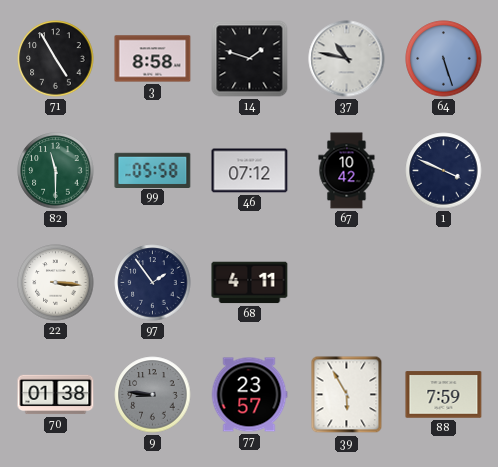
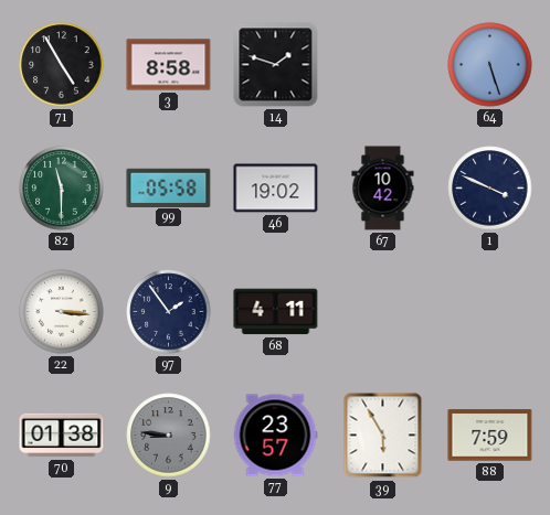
37: 10:47 -> none
46: 07:12 -> 19:02
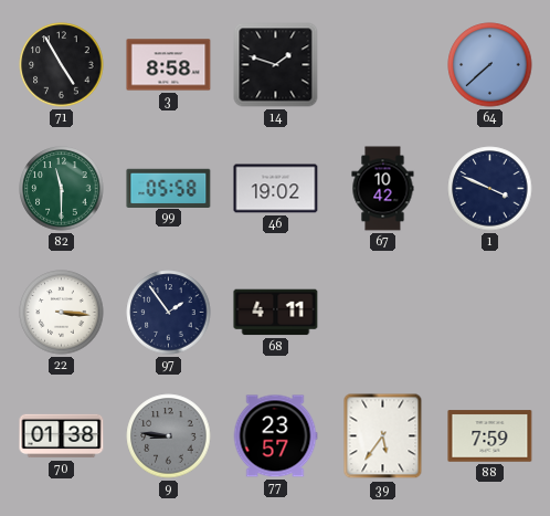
64: 5:27 -> 7:38
39: 5:55 -> 5:36
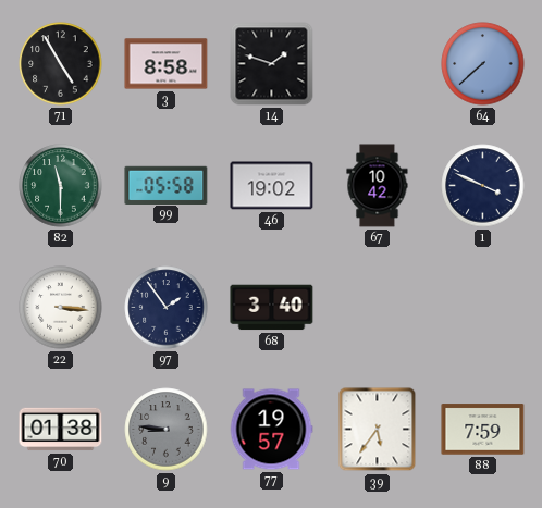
68: 4:11 -> 3:40
77: 23:57 -> 19:57
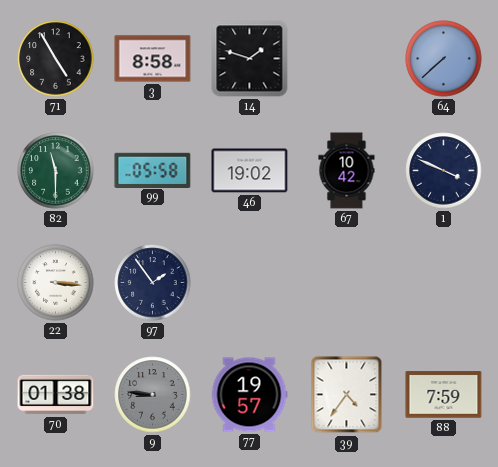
68: 3:40 -> none
39: 5:36 -> 4:36
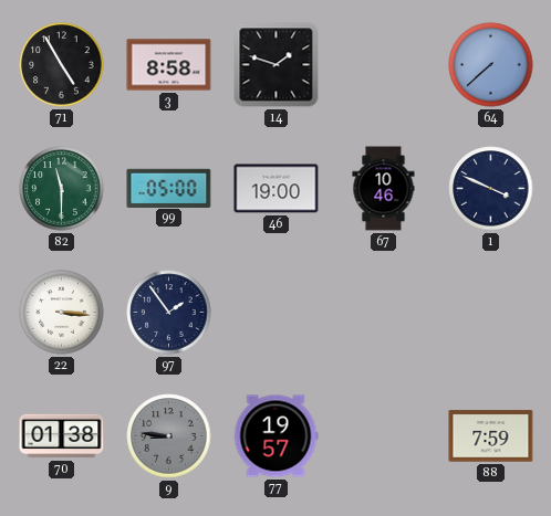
99: 05:58 -> 05:00
46: 19:02 -> 19:00
67: 10:42 -> 10:46
39: 4:36 -> none
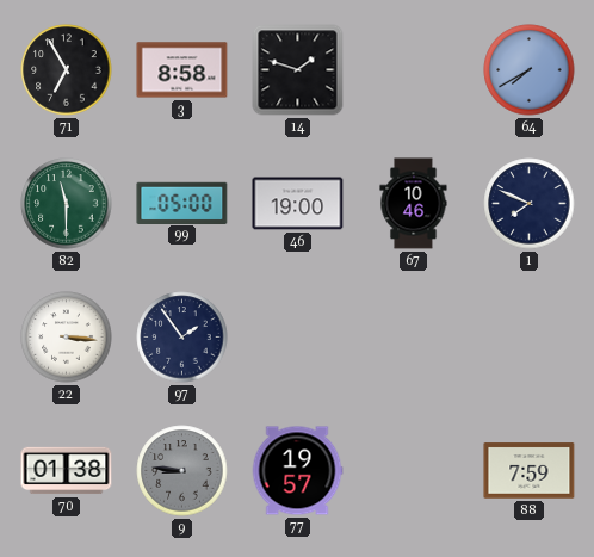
71: 4:55 -> 6:55
64: 7:38 -> 7:40
1: 3:49 -> 7:49
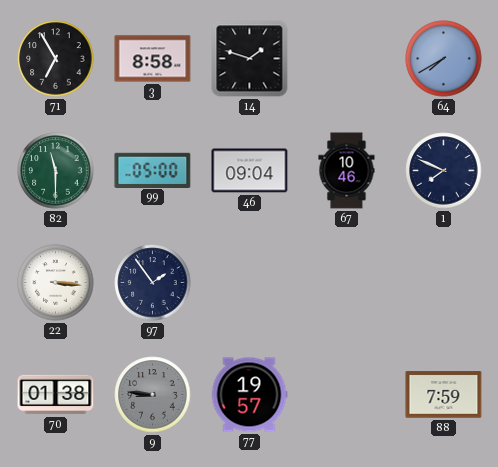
46: 19:00 -> 09:04
